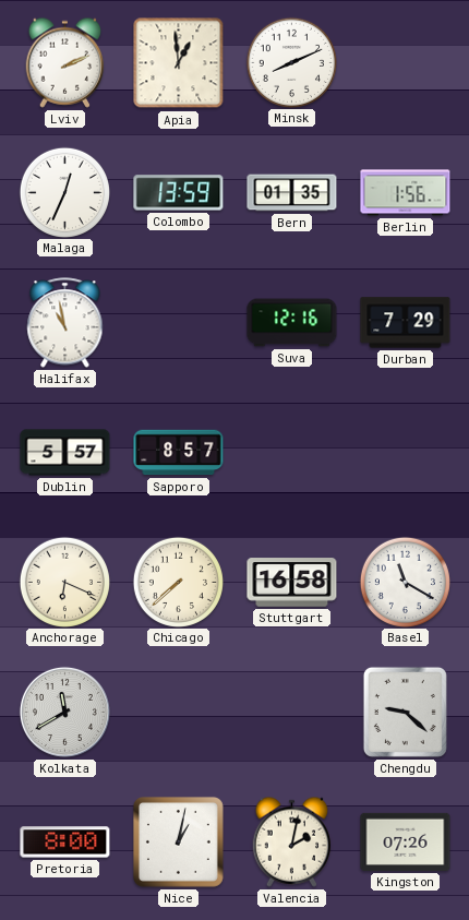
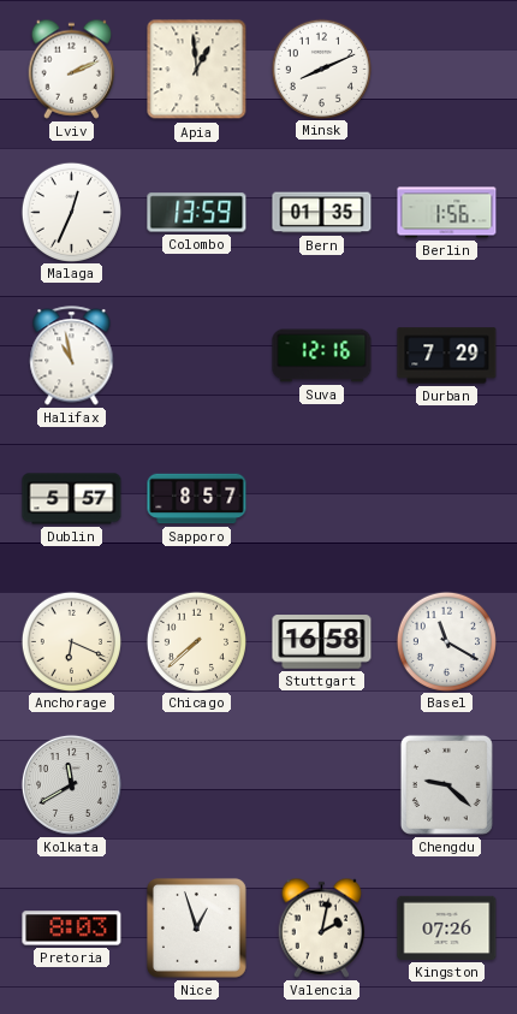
Pretoria: 8:00 -> 8:03
Nice: 1:02 -> 12:57
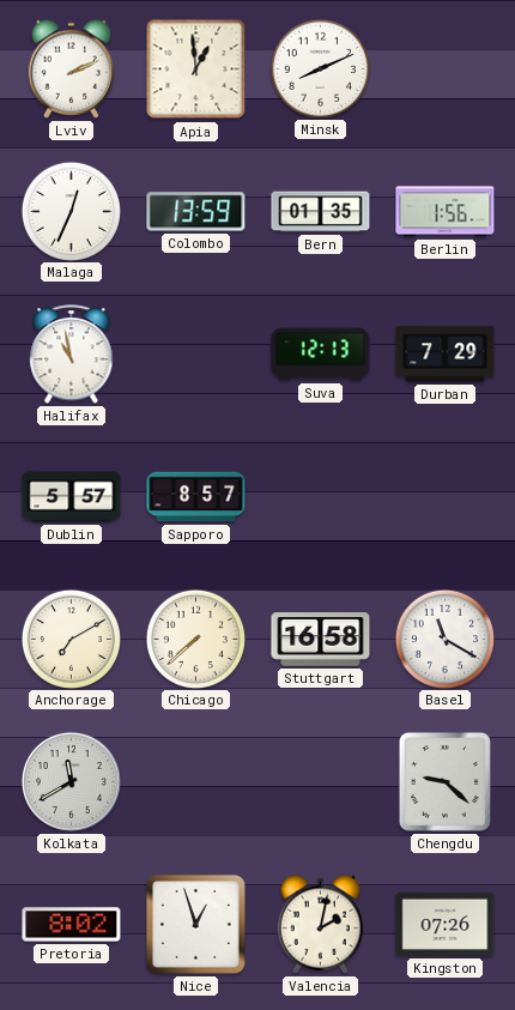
Suva: 12:16 -> 12:13
Anchorage: 6:19 -> 7:10
Pretoria: 8:03 -> 8:02
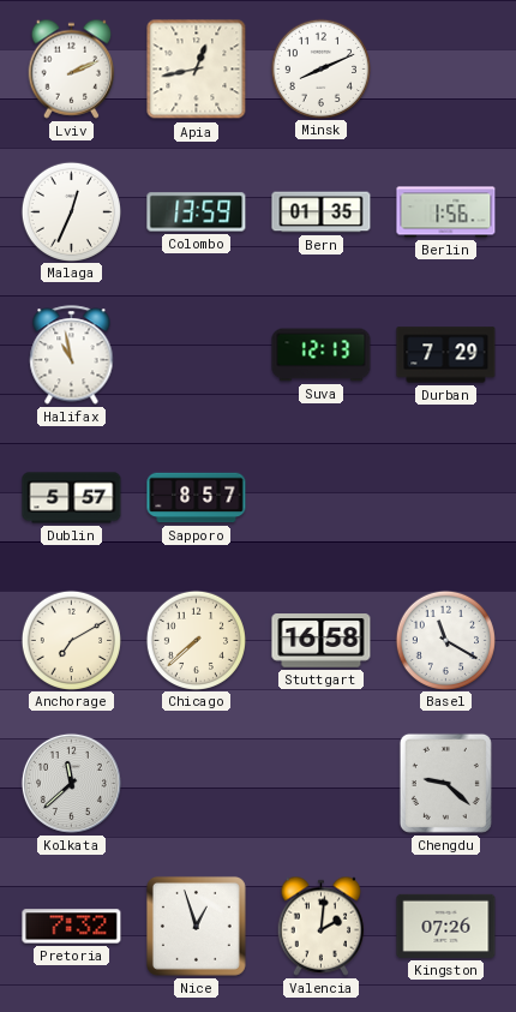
Apia: 12:59 -> 12:43
Kolkata: 11:40 -> 11:38
Pretoria: 8:02 -> 7:32
Valencia: 2:02 -> 2:01
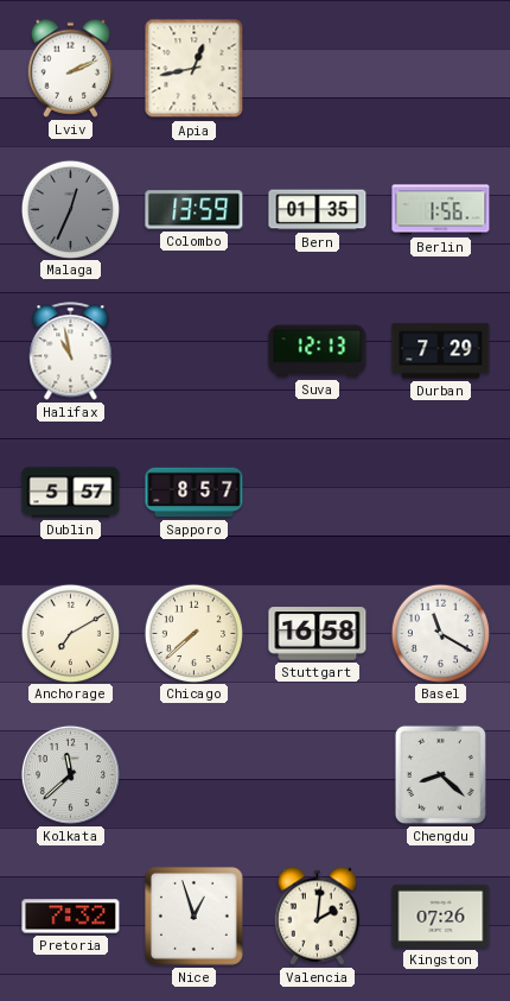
Minsk: 8:11 -> none
Malaga dial: white -> grey
Chengdu: 9:22 -> 8:22
